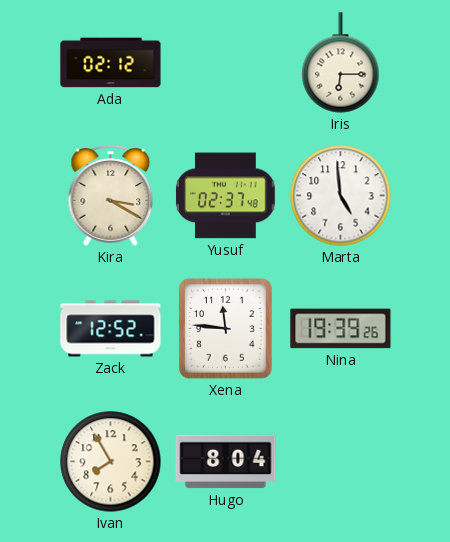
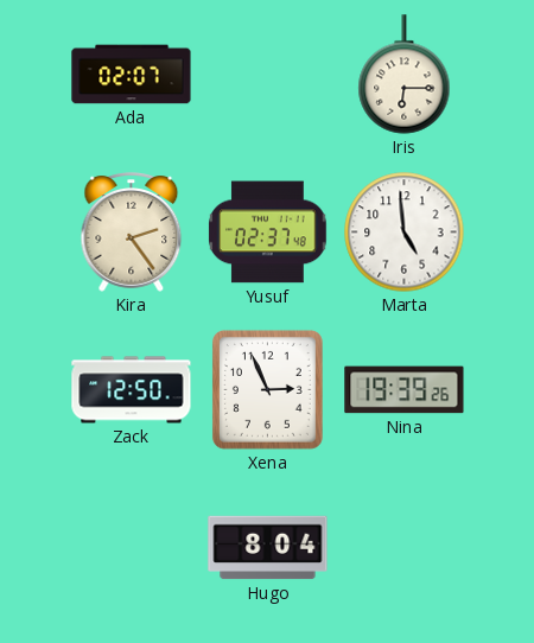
Ada: 02:12 -> 02:07
Kira: 3:20 -> 2:24
Zack: 12:52 -> 12:50
Xena: 11:46 -> 2:56
Ivan: 7:55 -> none
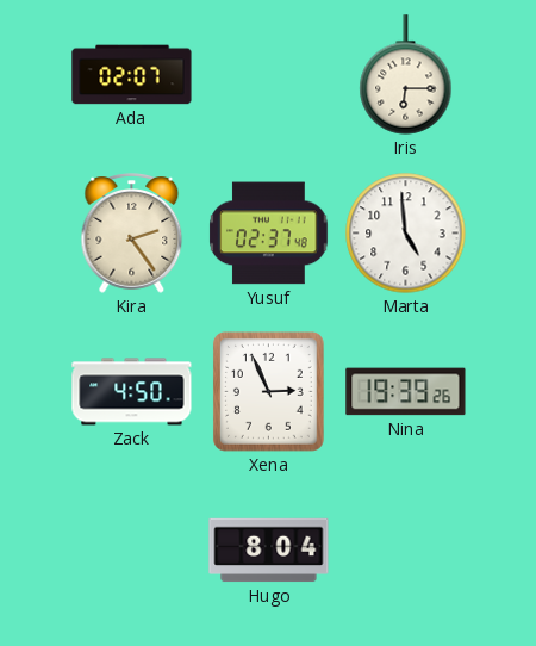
Zack: 12:50 -> 4:50
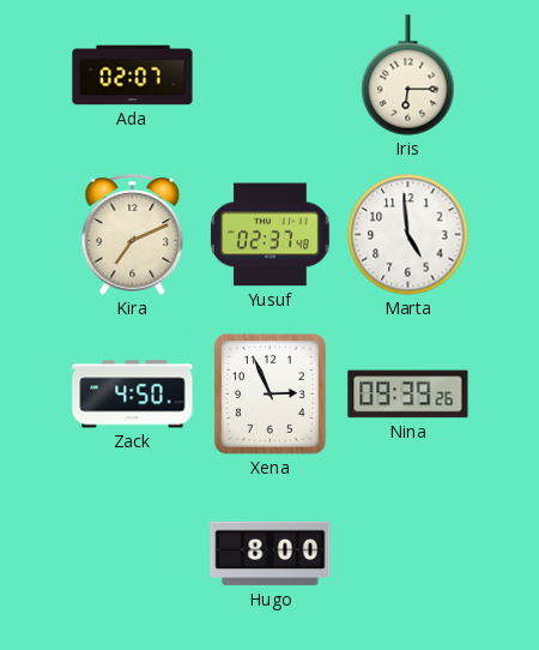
Kira: 2:24 -> 7:11
Nina: 19:39 -> 09:39
Hugo: 8:04 -> 8:00
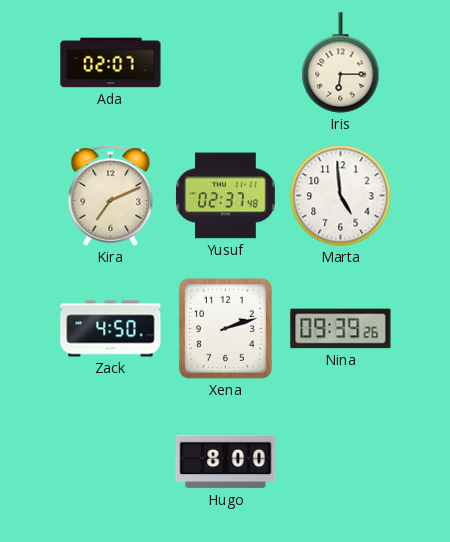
Xena: 2:56 -> 2:12
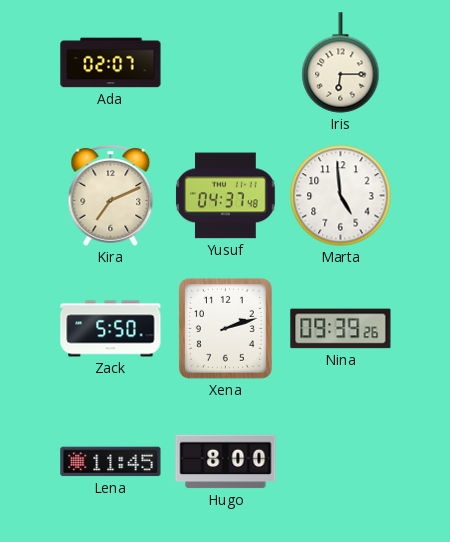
Yusuf: 02:37 -> 04:37
Zack: 4:50 -> 5:50
Lena: none -> 11:45
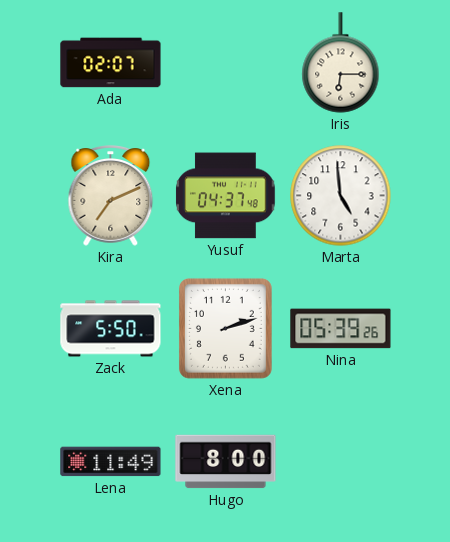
Nina: 09:39 -> 05:39
Lena: 11:45 -> 11:49
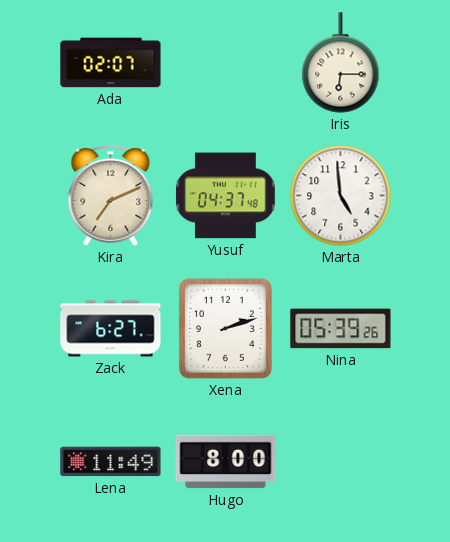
Zack: 5:50 -> 6:27
